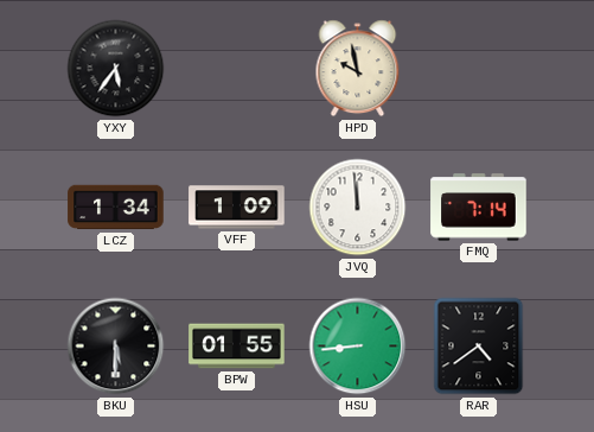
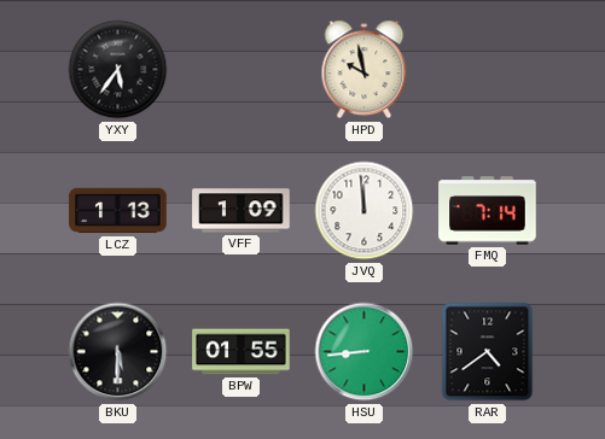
LCZ: 1:34 -> 1:13
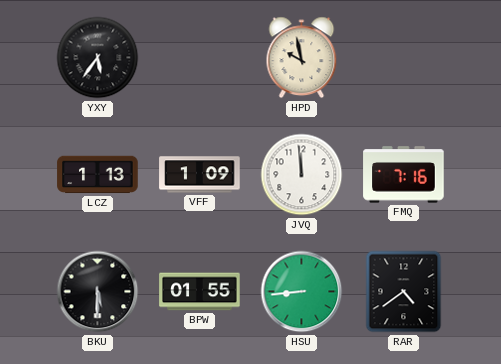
FMQ: 7:14 -> 7:16
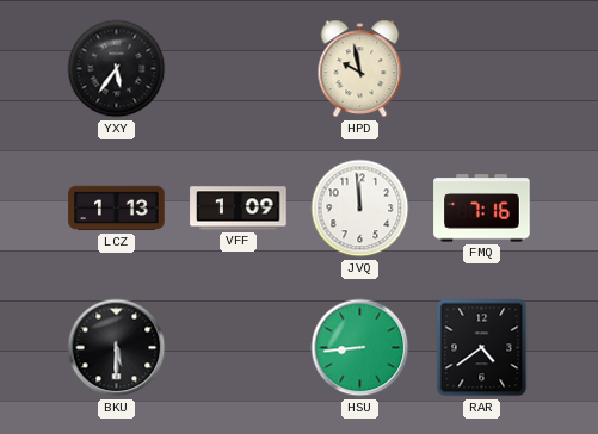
BPW: 01:55 -> none
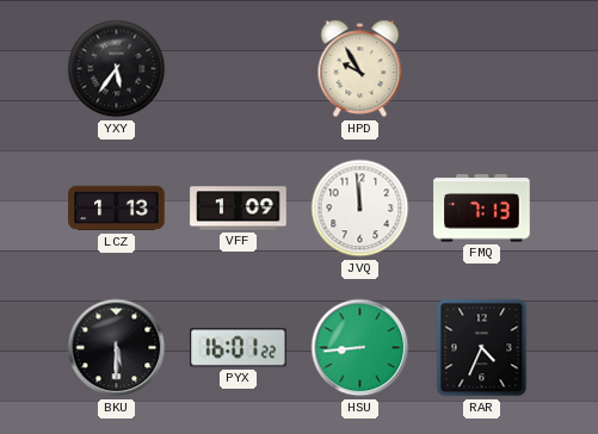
HPD: 9:58 -> 9:55
FMQ: 7:16 -> 7:13
PYX: none -> 16:01
RAR: 4:39 -> 4:34
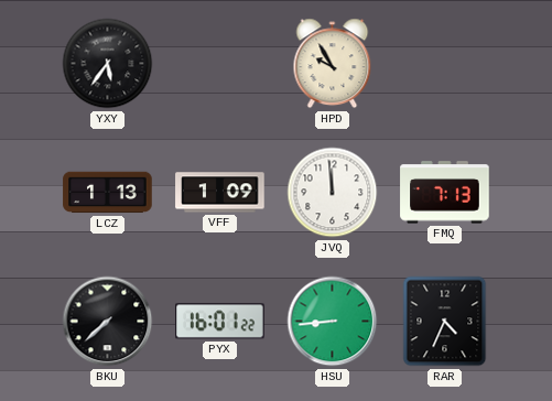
BKU: 5:30 -> 7:38
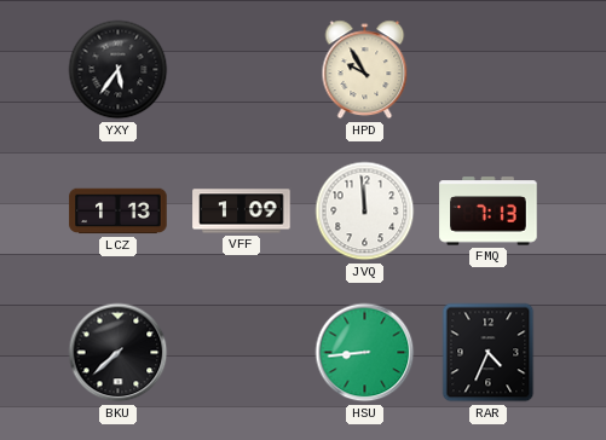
PYX: 16:01 -> none
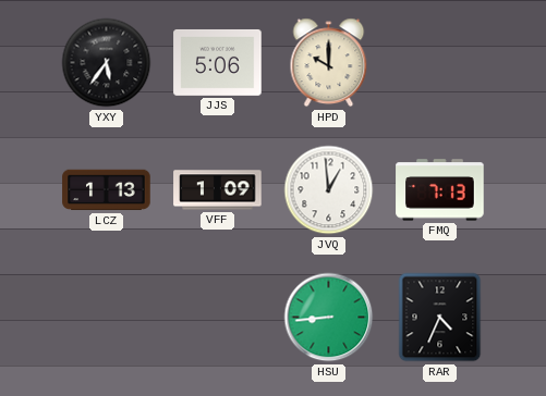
JJS: none -> 5:06
HPD: 9:55 -> 10:00
JVQ: 11:59 -> 12:59
BKU: 7:38 -> none
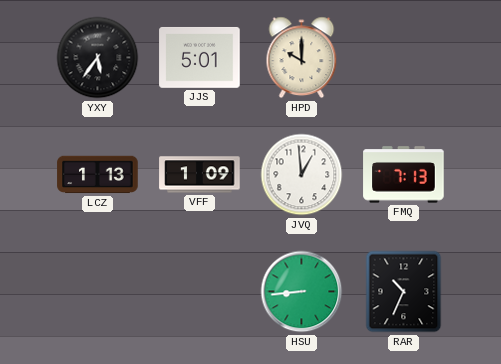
JJS: 5:06 -> 5:01
RAR: 4:34 -> 10:34
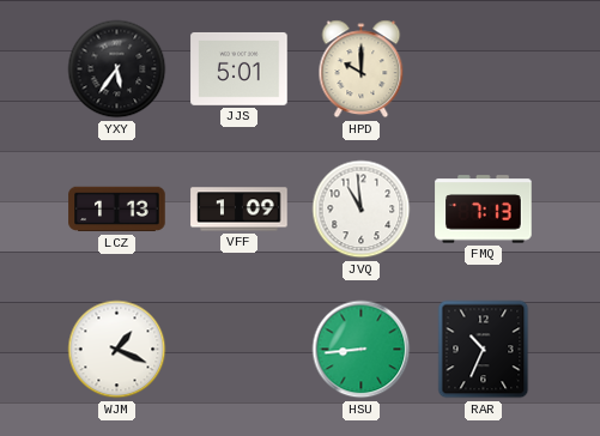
JVQ: 12:59 -> 10:59
WJM: none -> 1:19
